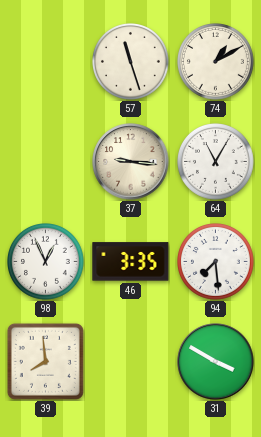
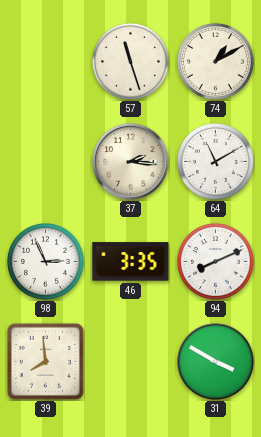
37: 9:16 -> 2:16
64: 11:05 -> 11:10
98: 12:56 -> 2:56
94: 7:29 -> 8:11
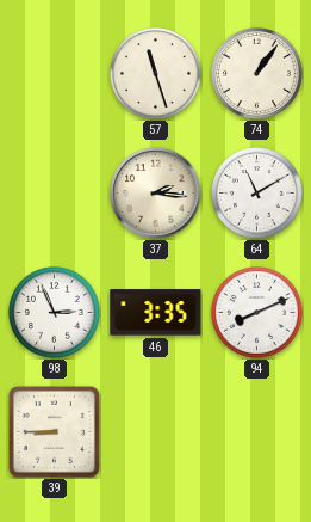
74: 1:10 -> 1:06
39: 7:59 -> 8:45
31: 3:50 -> none
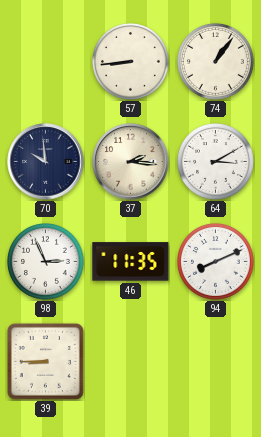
57: 11:27 -> 8:44
70: none -> 9:59
64: 11:10 -> 3:10
46: 3:35 -> 11:35
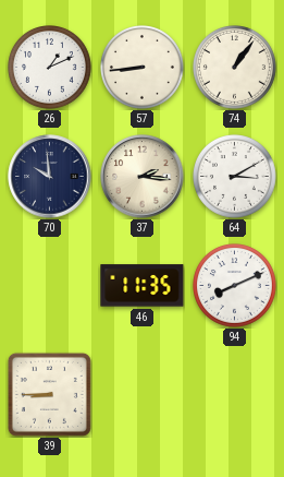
26: none -> 1:11
98: 2:56 -> none
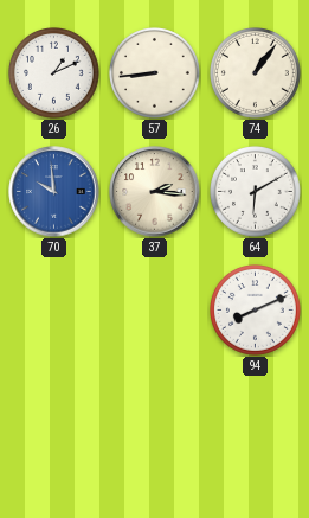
70 dial: navy -> blue
64: 3:10 -> 6:10
46: 11:35 -> none
39: 8:45 -> none
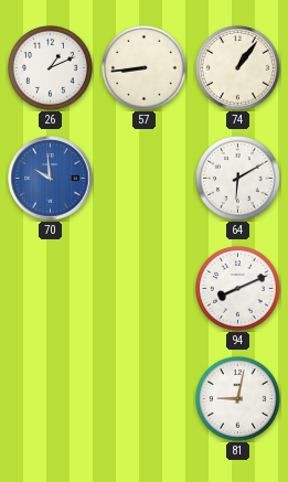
37: 2:16 -> none
81: none -> 9:02
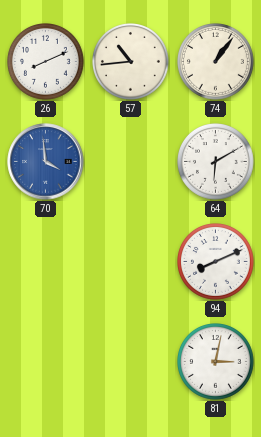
26: 1:11 -> 8:11
57: 8:44 -> 10:44
70: 9:59 -> 3:59
81: 9:02 -> 3:02
